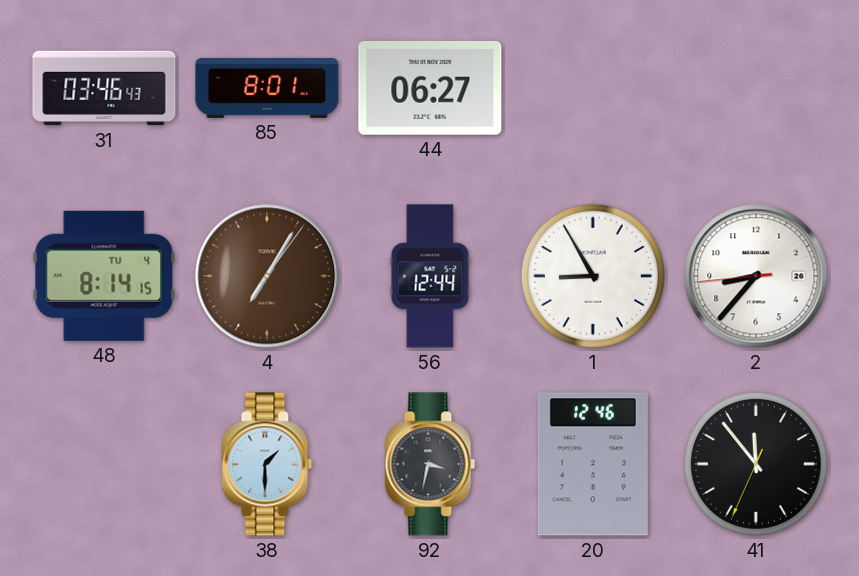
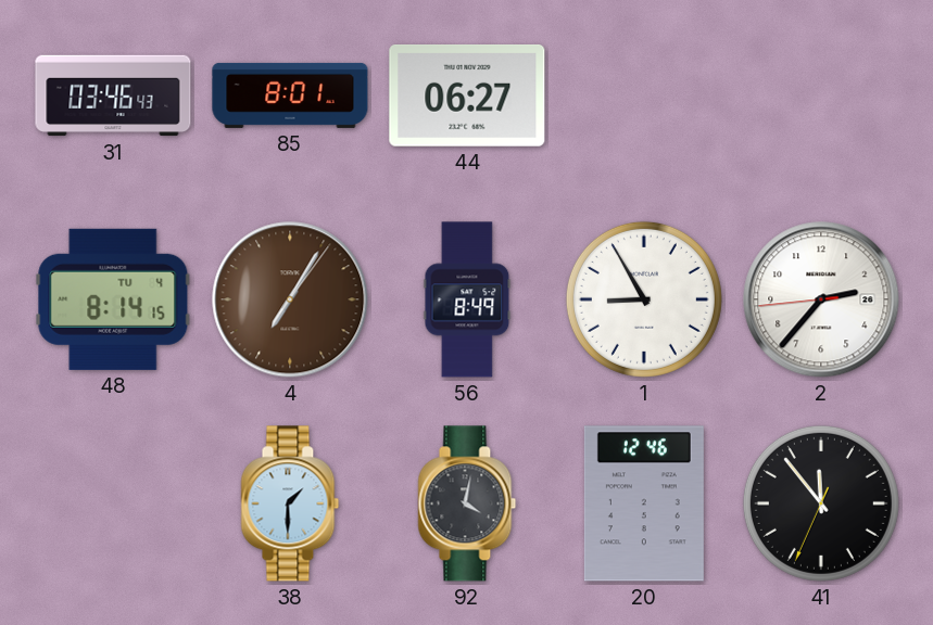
56: 12:44 -> 8:49
2: 8:36 -> 2:36
92: 3:32 -> 4:02
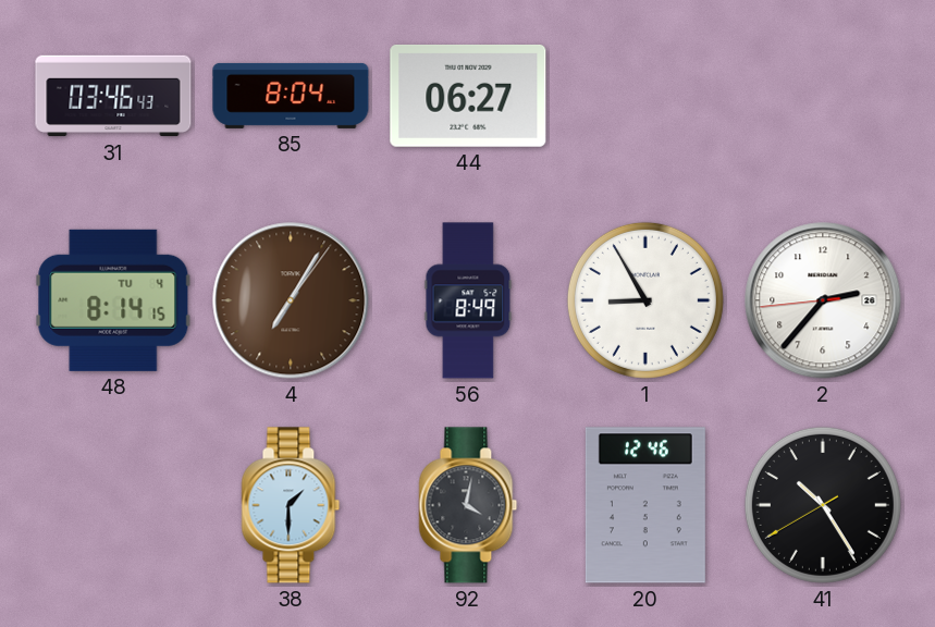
85: 8:01 -> 8:04
41: 11:53 -> 10:24
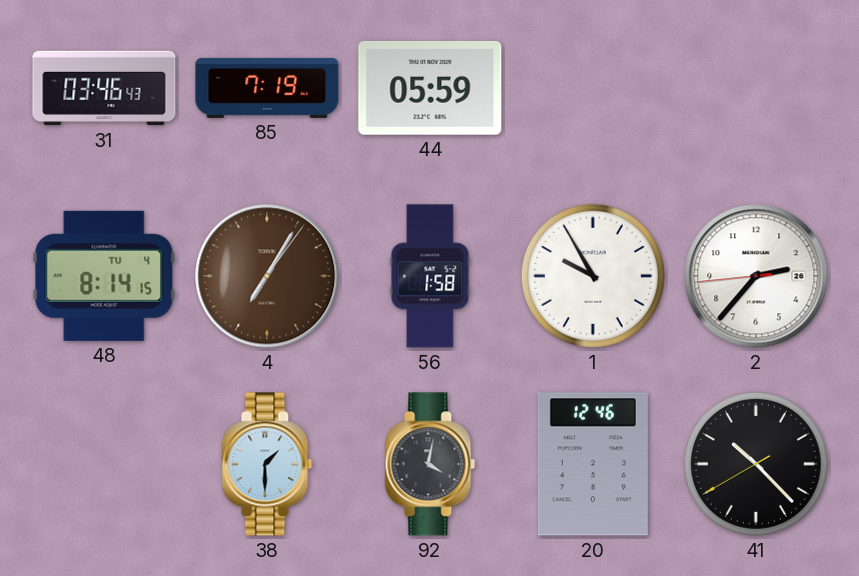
85: 8:04 -> 7:19
44: 06:27 -> 05:59
56: 8:49 -> 1:58
1: 8:55 -> 9:55
41: 10:24 -> 10:22
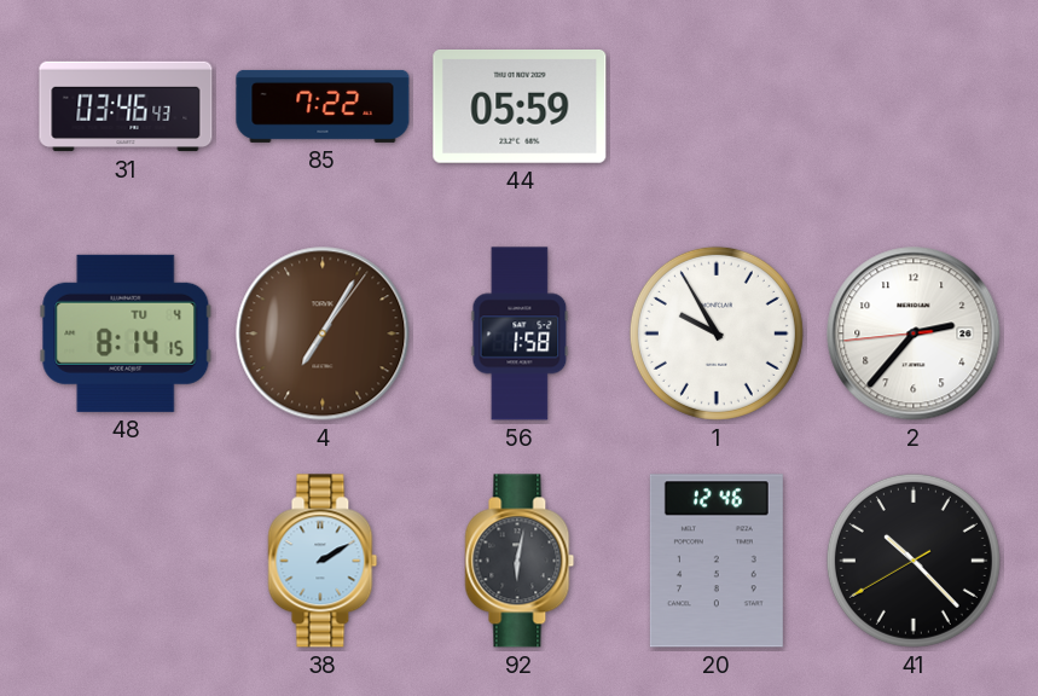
85: 7:19 -> 7:22
38: 1:30 -> 2:10
92: 4:02 -> 6:02
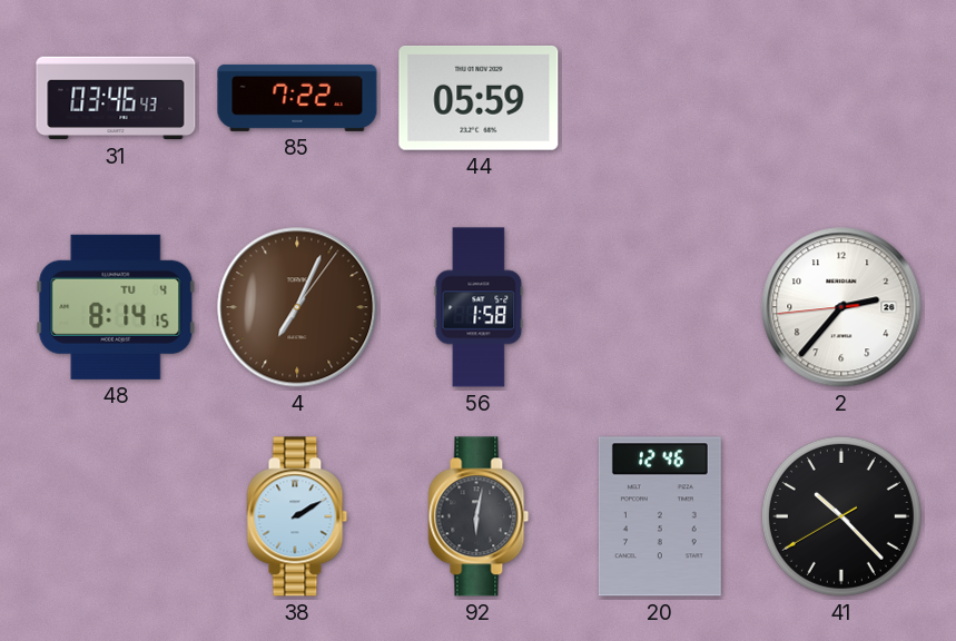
4: 7:05 -> 7:04
1: 9:55 -> none
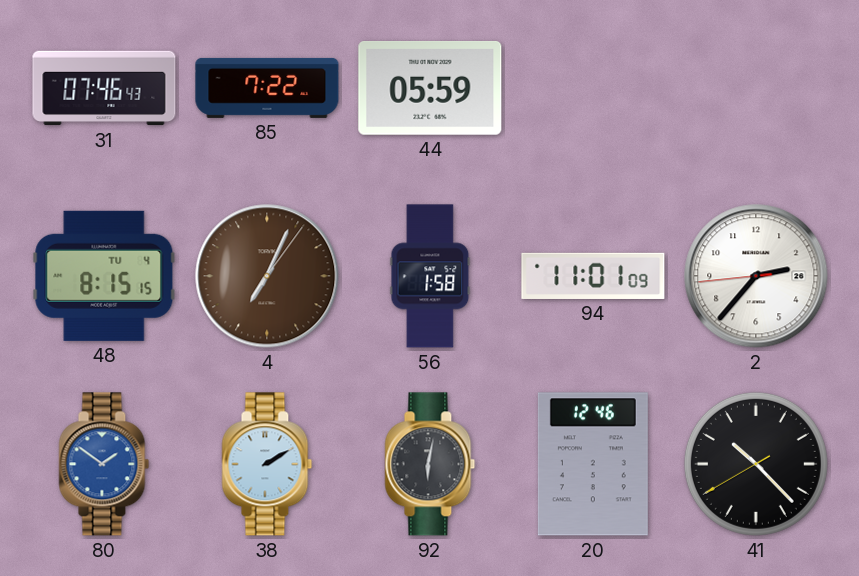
31: 03:46 -> 07:46
48: 8:14 -> 8:15
94: none -> 11:01
80: none -> 1:51
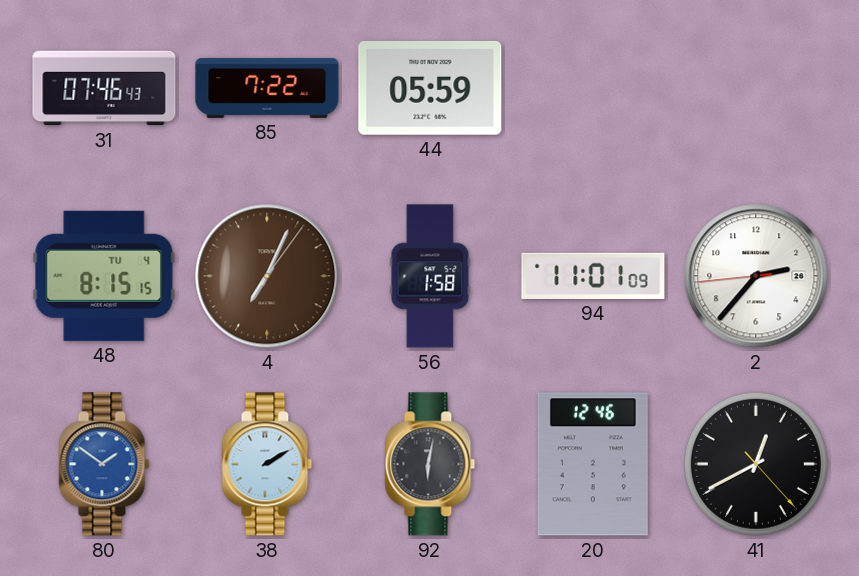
41: 10:22 -> 12:40
